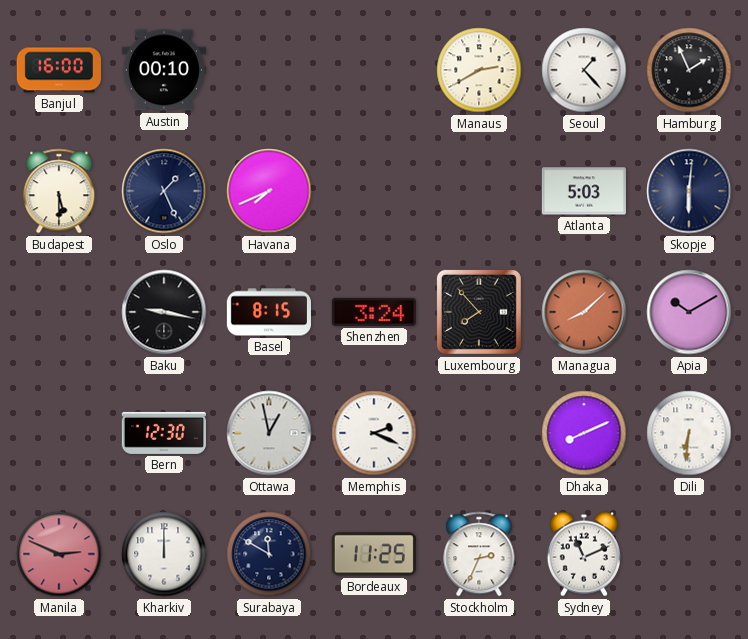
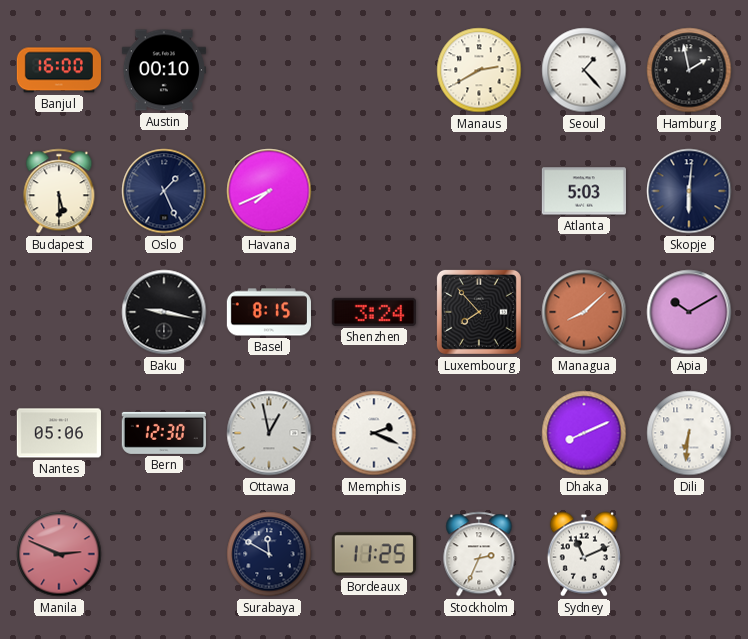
Hamburg: 1:56 -> 1:58
Nantes: none -> 05:06
Kharkiv: 12:00 -> none
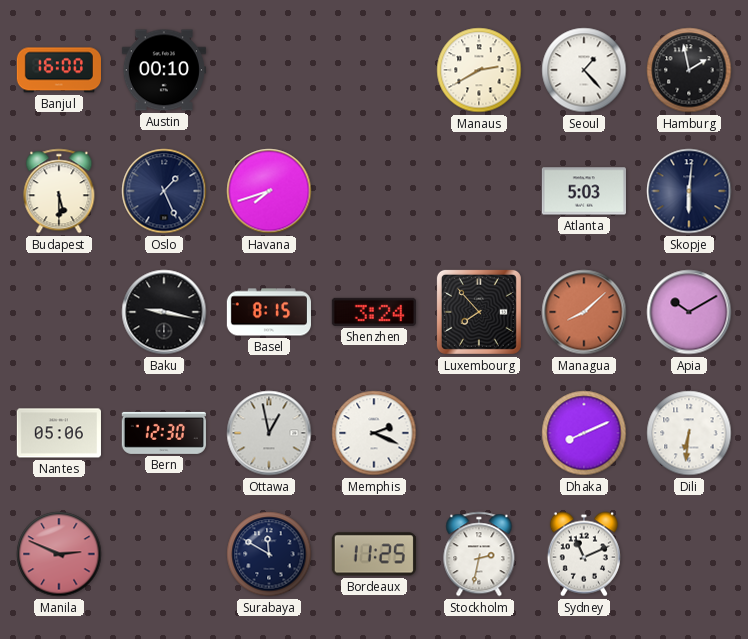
Havana: 7:41 -> 7:42
Stockholm: 2:34 -> 2:32
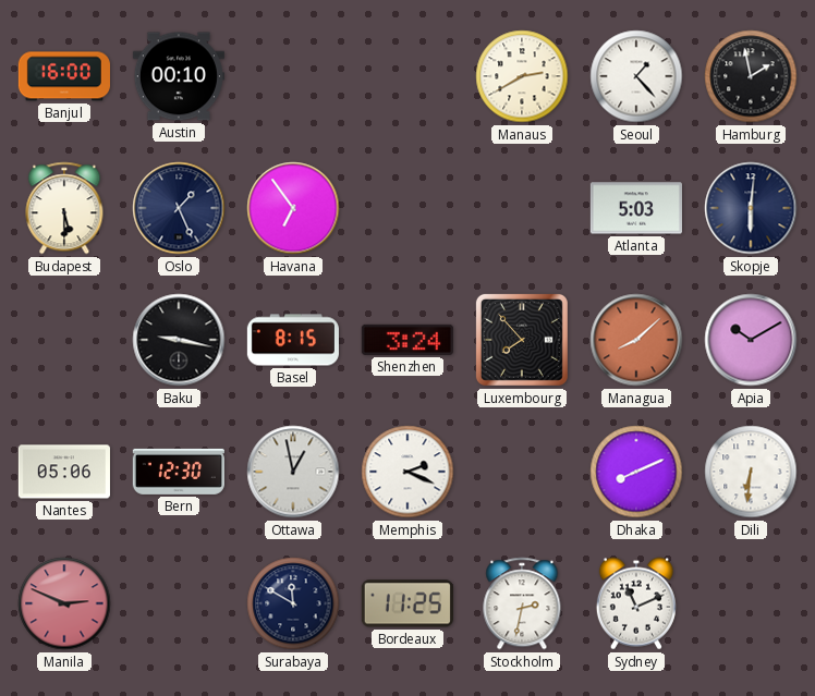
Havana: 7:42 -> 6:54
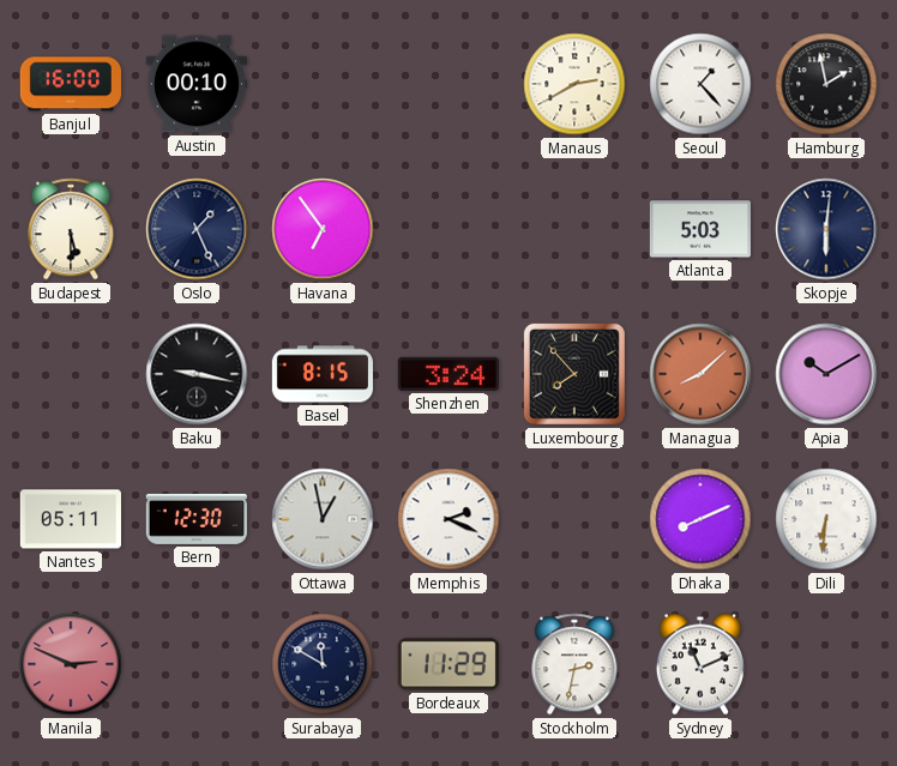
Nantes: 05:06 -> 05:11
Bordeaux: 11:25 -> 11:29
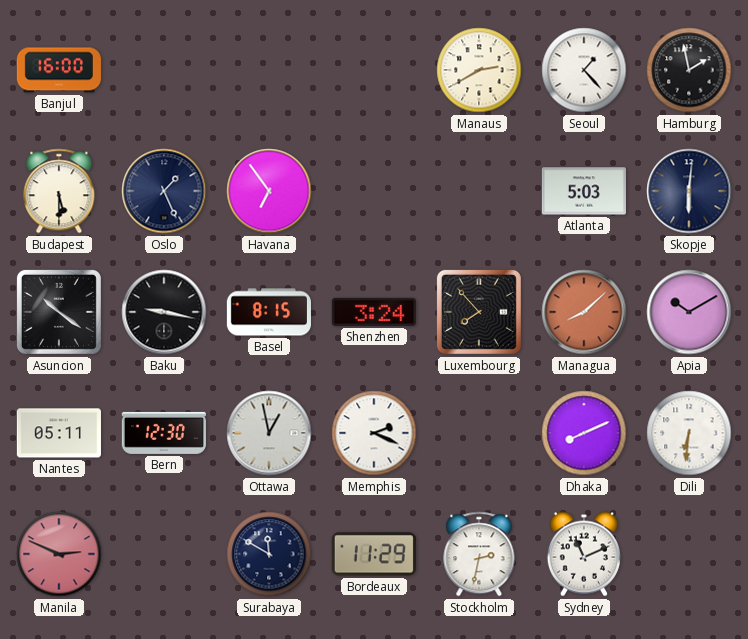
Austin: 00:10 -> none
Asuncion: none -> 10:21
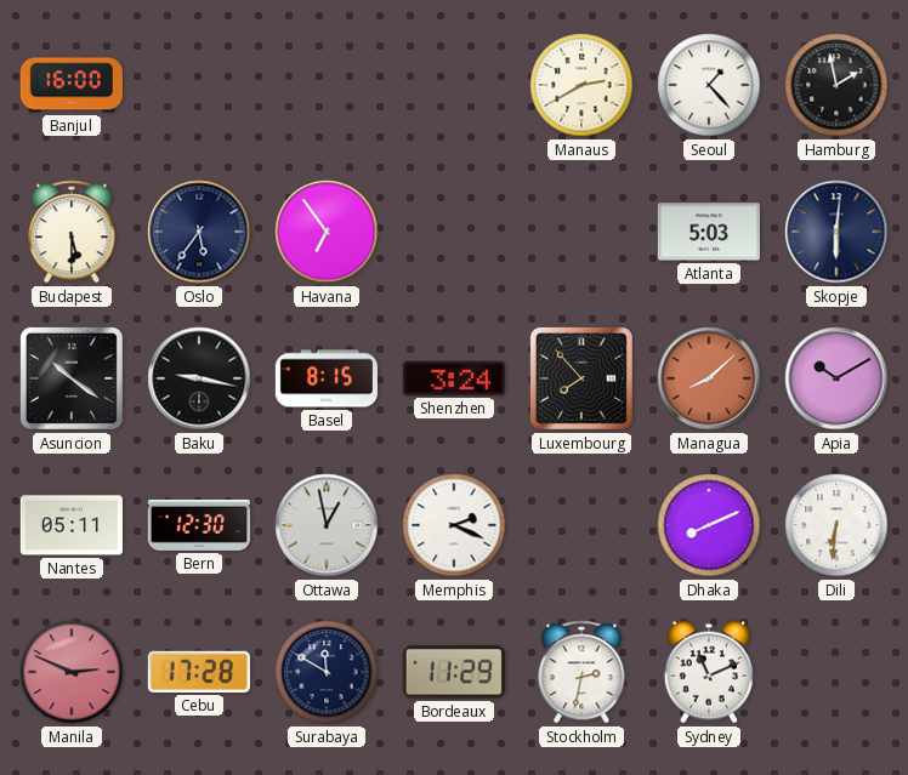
Oslo: 1:26 -> 5:36
Cebu: none -> 17:28
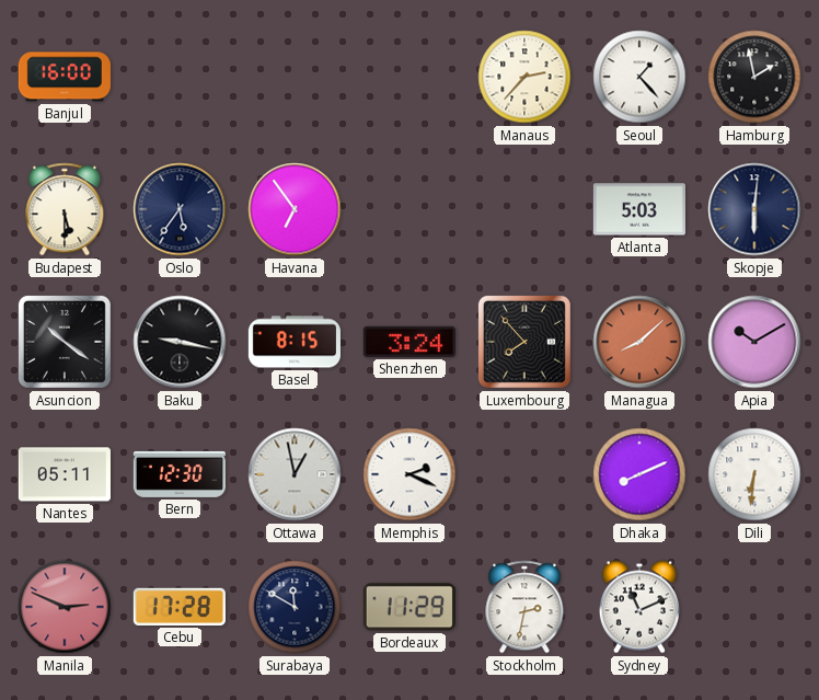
Manaus: 2:40 -> 2:37
